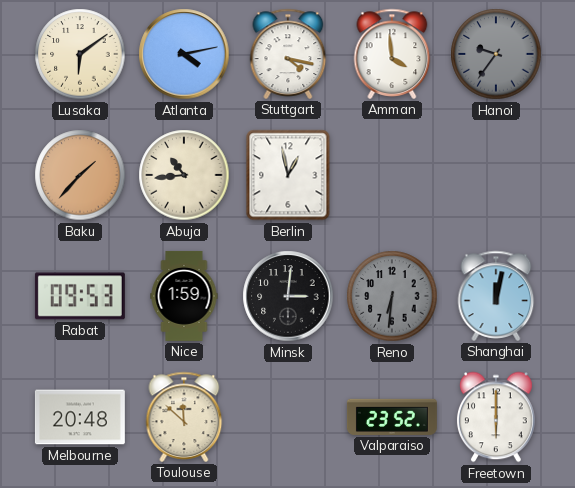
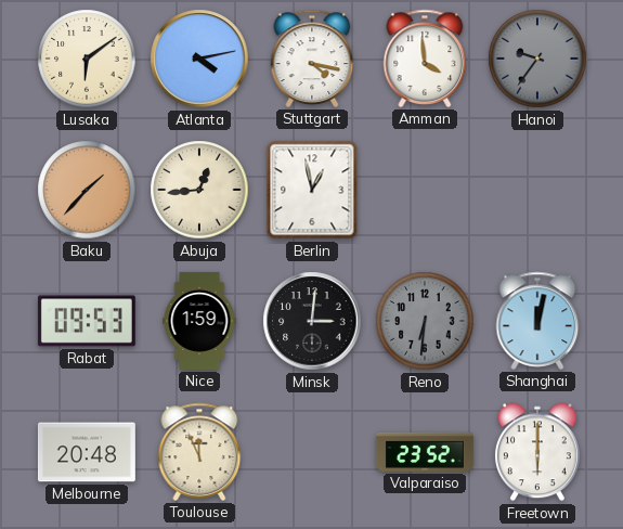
Abuja: 10:44 -> 12:44
Toulouse: 11:52 -> 11:56
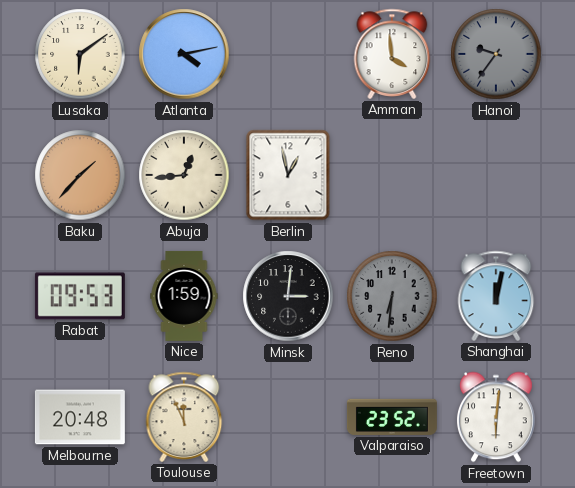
Stuttgart: 4:17 -> none
Freetown: 6:00 -> 6:01
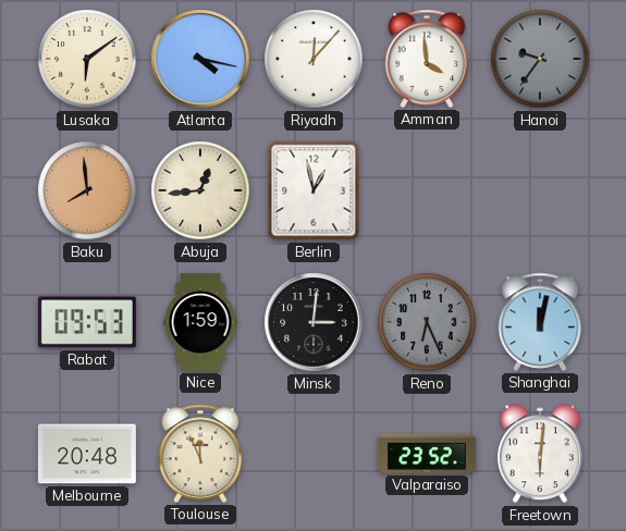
Atlanta: 4:13 -> 4:17
Riyadh: none -> 12:07
Baku: 1:37 -> 7:59
Reno: 6:31 -> 6:26
